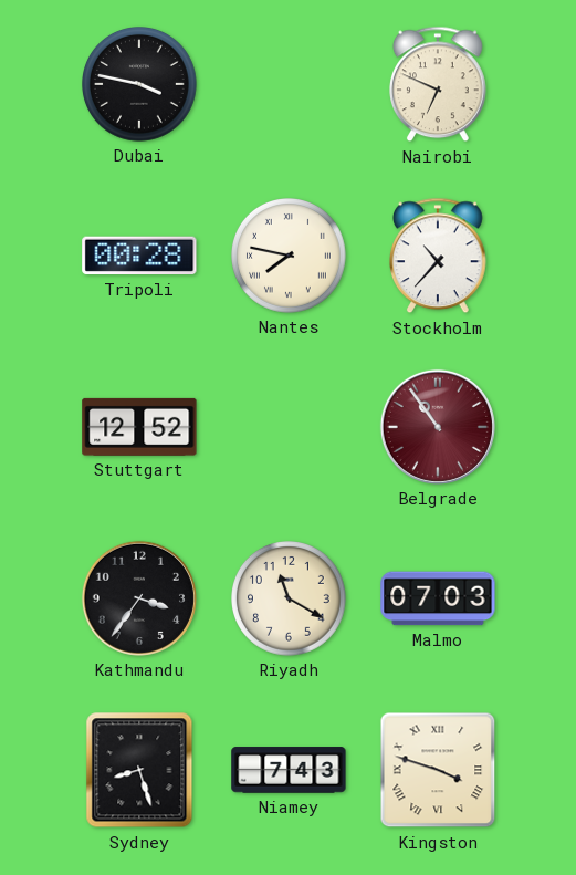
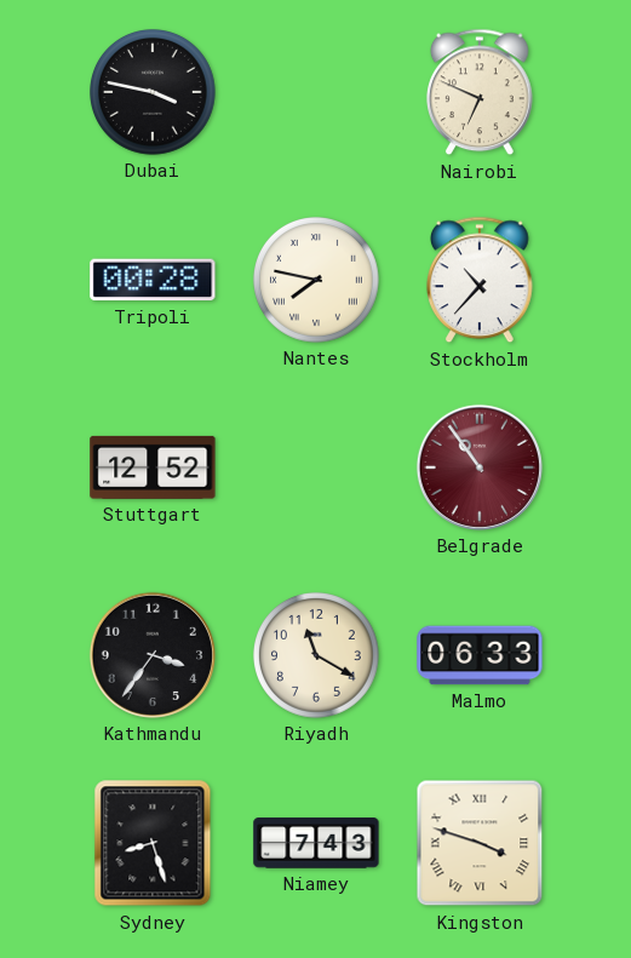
Malmo: 07:03 -> 06:33
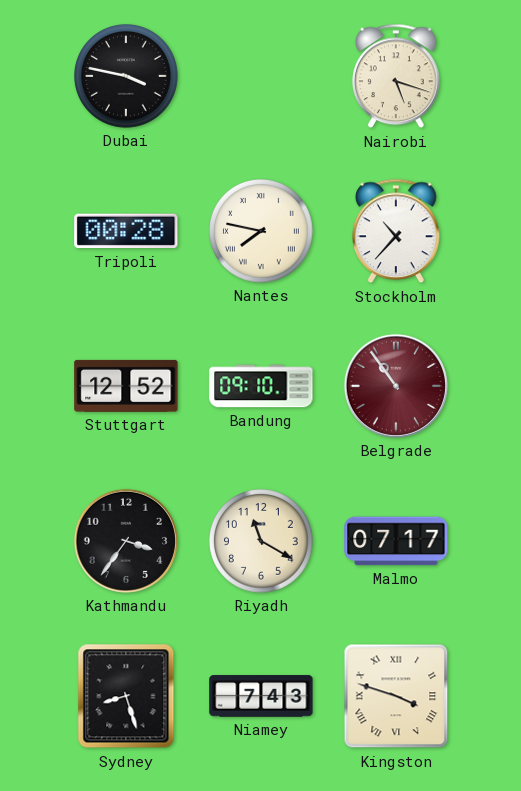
Nairobi: 6:49 -> 5:18
Bandung: none -> 09:10
Malmo: 06:33 -> 07:17
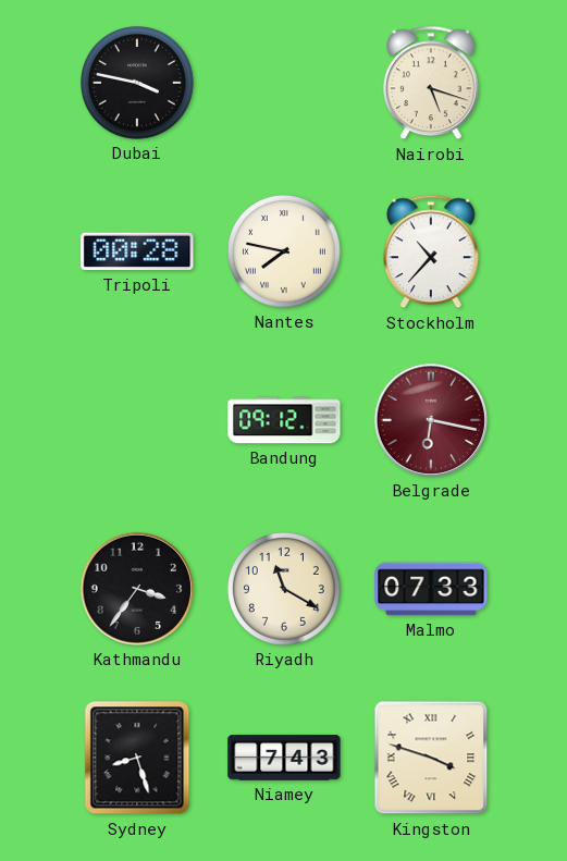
Stuttgart: 12:52 -> none
Bandung: 09:10 -> 09:12
Belgrade: 10:54 -> 6:17
Malmo: 07:17 -> 07:33
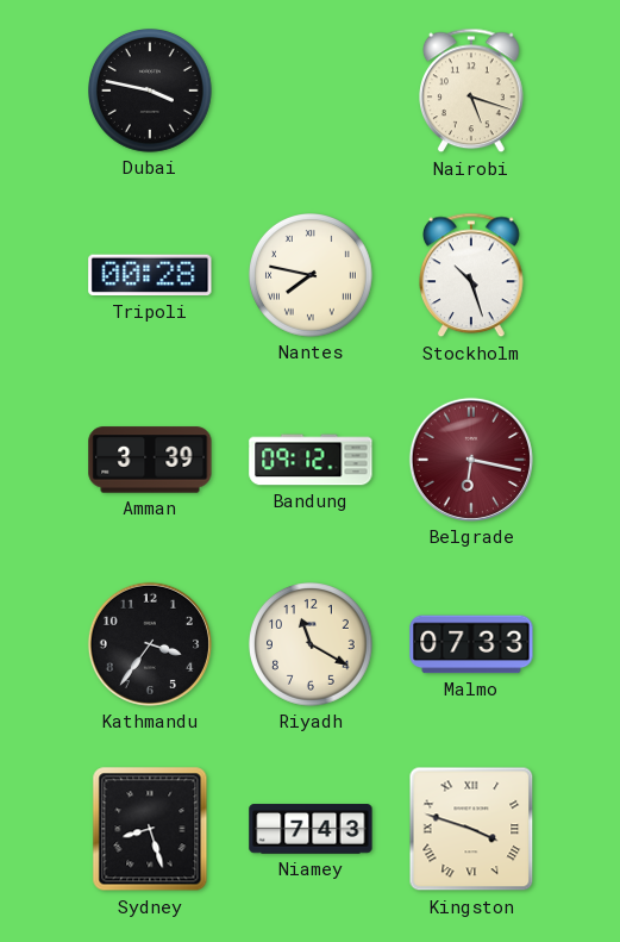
Stockholm: 10:37 -> 10:27
Amman: none -> 3:39
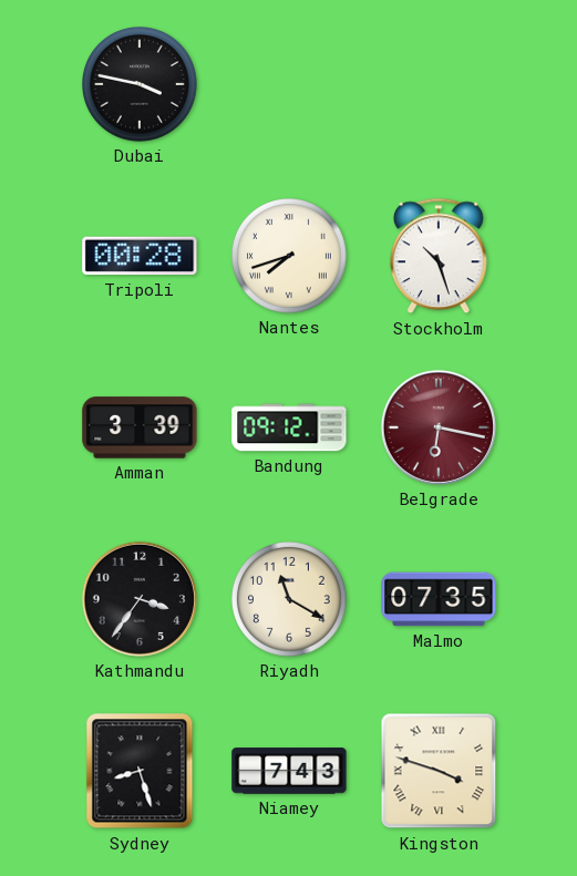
Nairobi: 5:18 -> none
Nantes: 7:47 -> 7:42
Malmo: 07:33 -> 07:35
